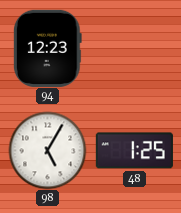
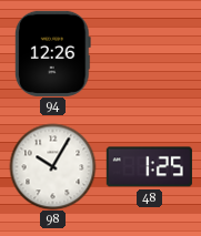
94: 12:23 -> 12:26
98: 5:05 -> 10:05
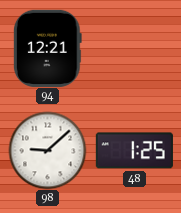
94: 12:26 -> 12:21
98: 10:05 -> 9:08
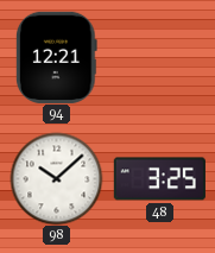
98: 9:08 -> 10:08
48: 1:25 -> 3:25
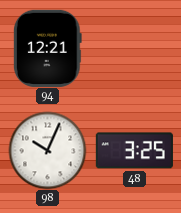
98: 10:08 -> 10:04
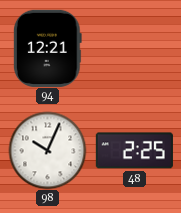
48: 3:25 -> 2:25
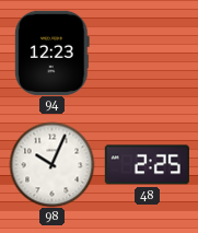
94: 12:21 -> 12:23
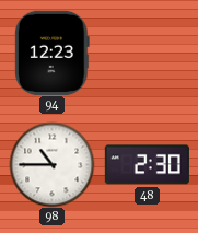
98: 10:04 -> 10:45
48: 2:25 -> 2:30
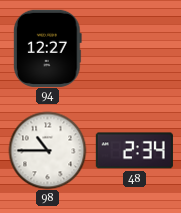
94: 12:23 -> 12:27
48: 2:30 -> 2:34
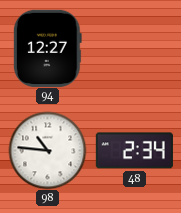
98: 10:45 -> 10:46
